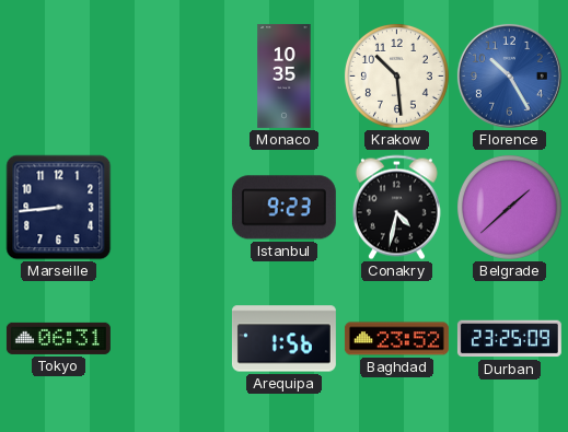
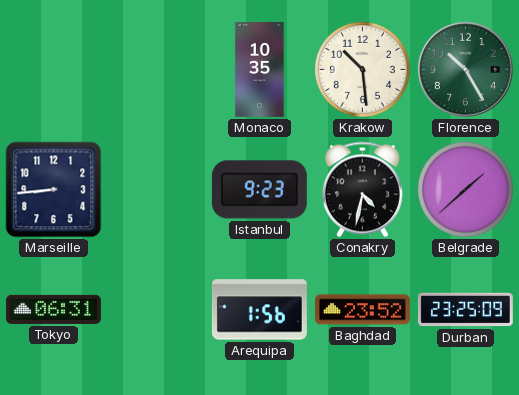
Florence dial: blue -> green
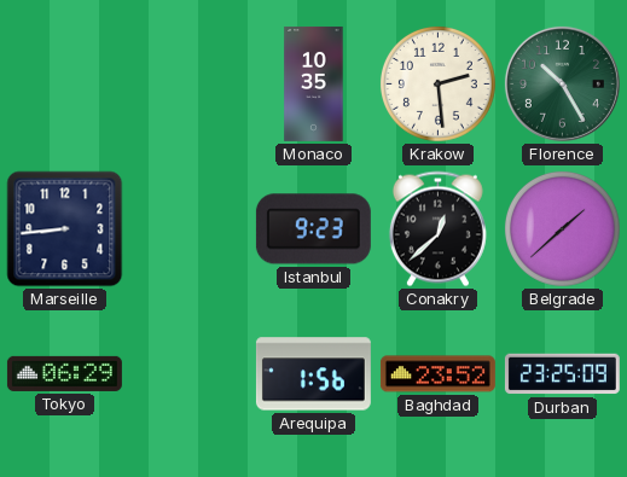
Krakow: 10:29 -> 2:29
Conakry: 4:32 -> 12:38
Tokyo: 06:31 -> 06:29
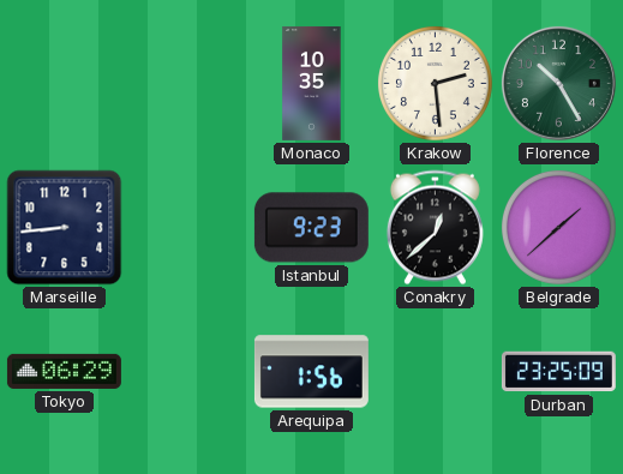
Baghdad: 23:52 -> none
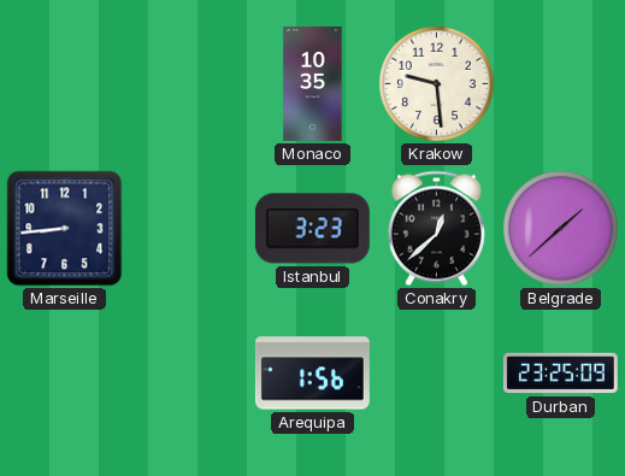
Krakow: 2:29 -> 9:29
Florence: 10:25 -> none
Istanbul: 9:23 -> 3:23
Tokyo: 06:29 -> none
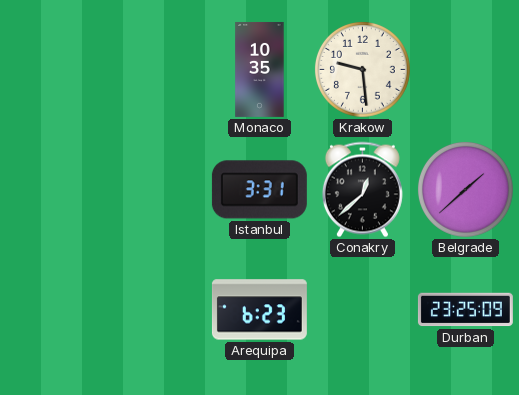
Marseille: 8:44 -> none
Istanbul: 3:23 -> 3:31
Arequipa: 1:56 -> 6:23
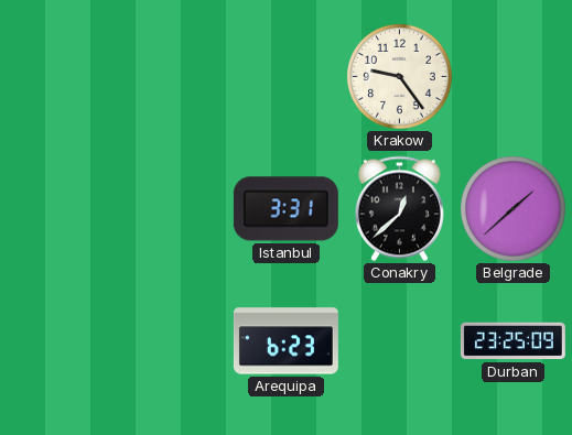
Monaco: 10:35 -> none
Krakow: 9:29 -> 9:24
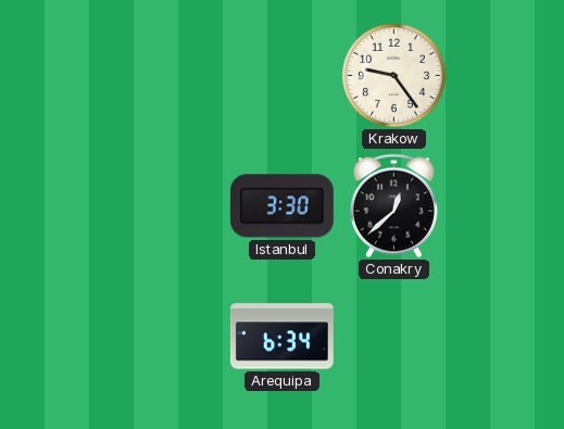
Istanbul: 3:31 -> 3:30
Belgrade: 1:38 -> none
Arequipa: 6:23 -> 6:34
Durban: 23:25 -> none
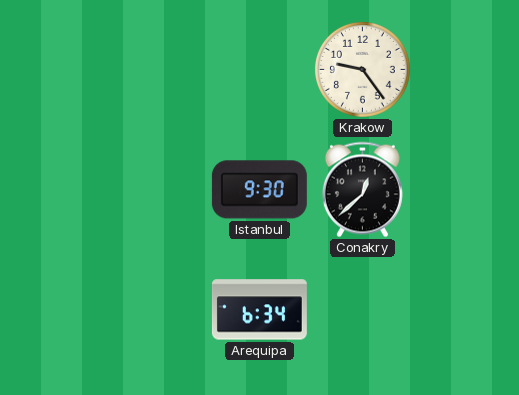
Istanbul: 3:30 -> 9:30
